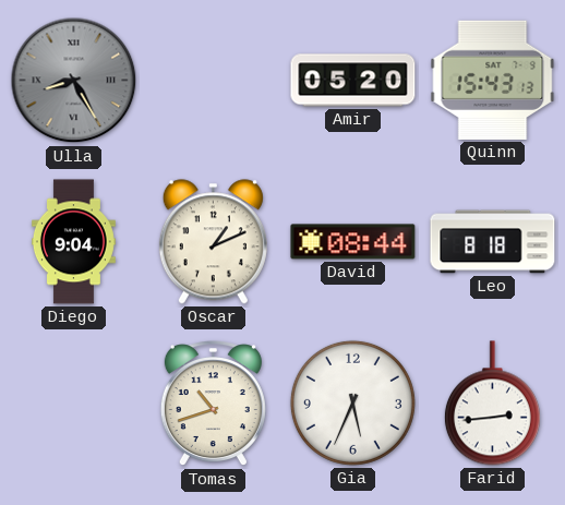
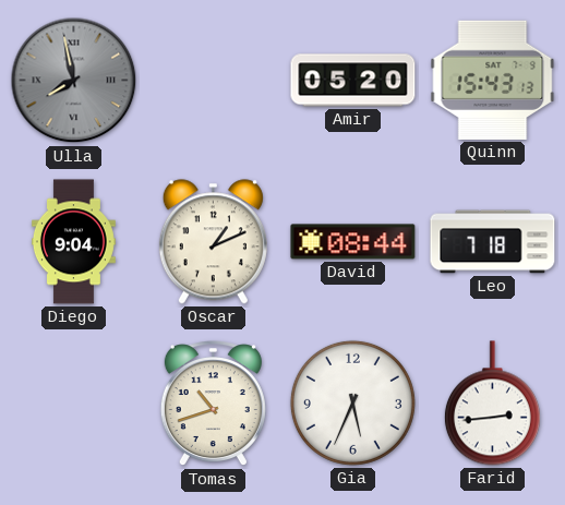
Ulla: 8:25 -> 7:58
Leo: 8:18 -> 7:18
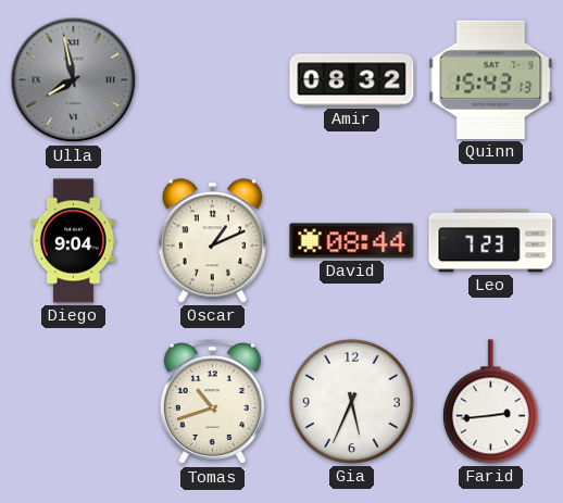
Amir: 05:20 -> 08:32
Leo: 7:18 -> 7:23
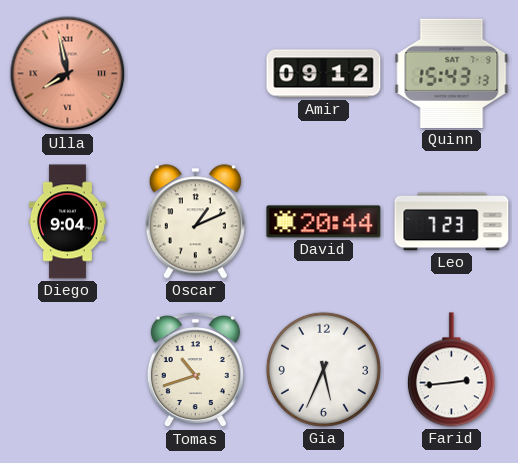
Ulla dial: grey -> salmon
Amir: 08:32 -> 09:12
David: 08:44 -> 20:44
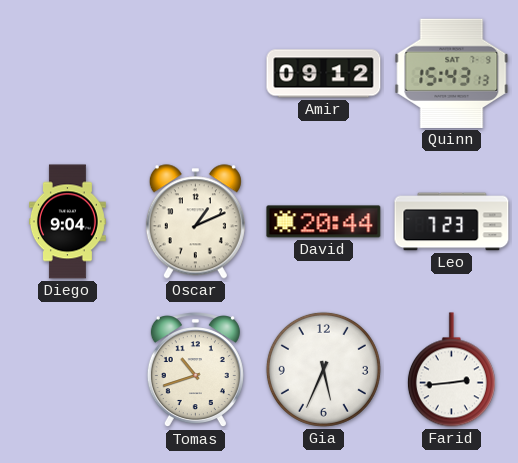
Ulla: 7:58 -> none
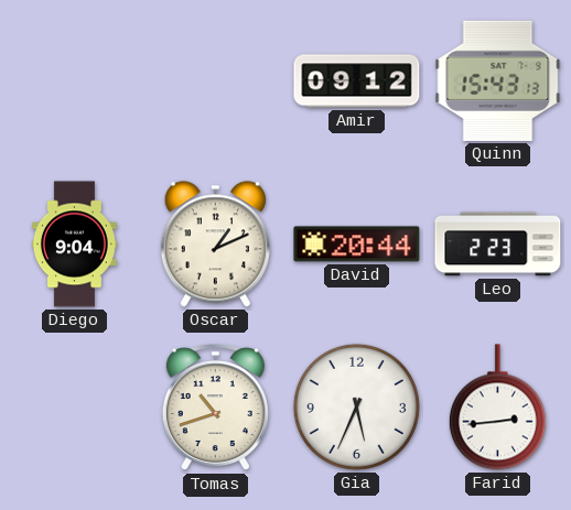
Leo: 7:23 -> 2:23
